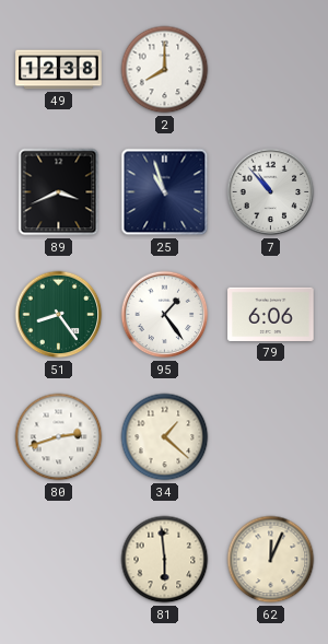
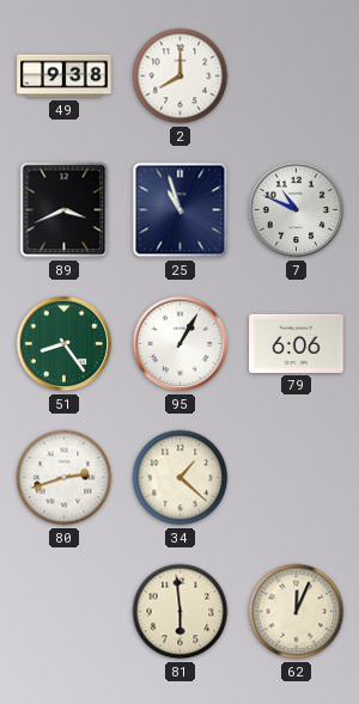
49: 12:38 -> 9:38
7: 10:53 -> 10:49
95: 1:24 -> 1:05
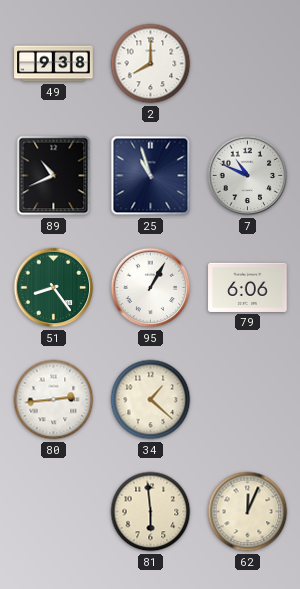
89: 3:41 -> 10:41
80: 2:42 -> 2:44
